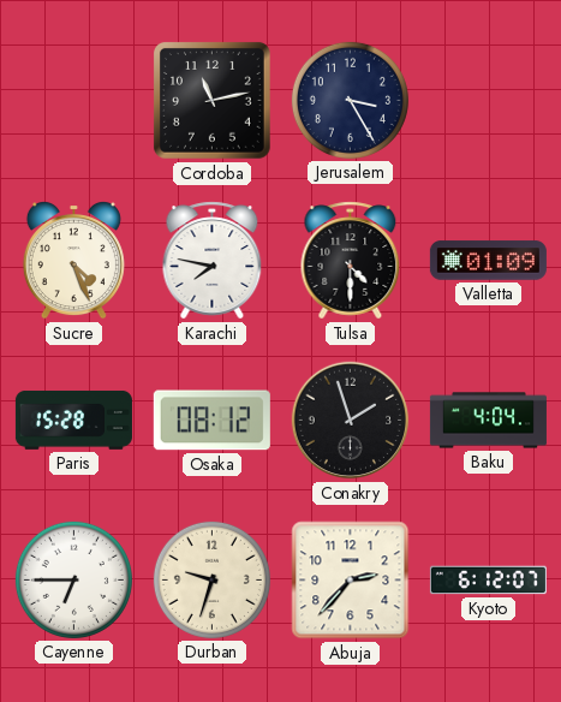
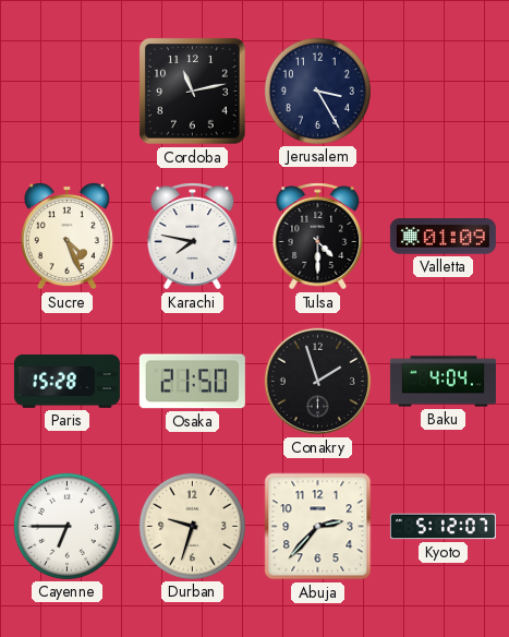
Osaka: 08:12 -> 21:50
Kyoto: 6:12 -> 5:12
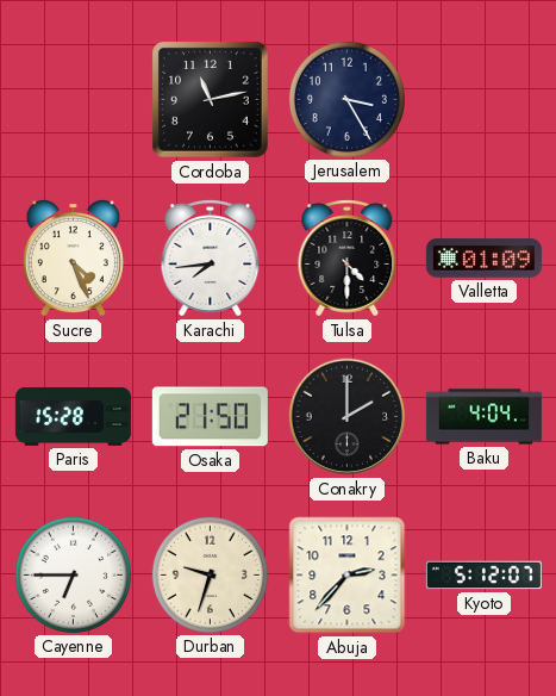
Karachi: 7:47 -> 7:44
Conakry: 1:57 -> 2:00
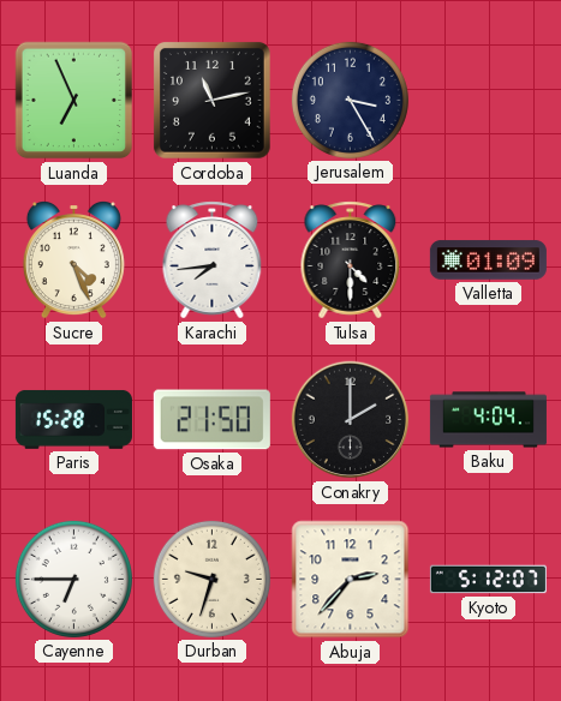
Luanda: none -> 6:56
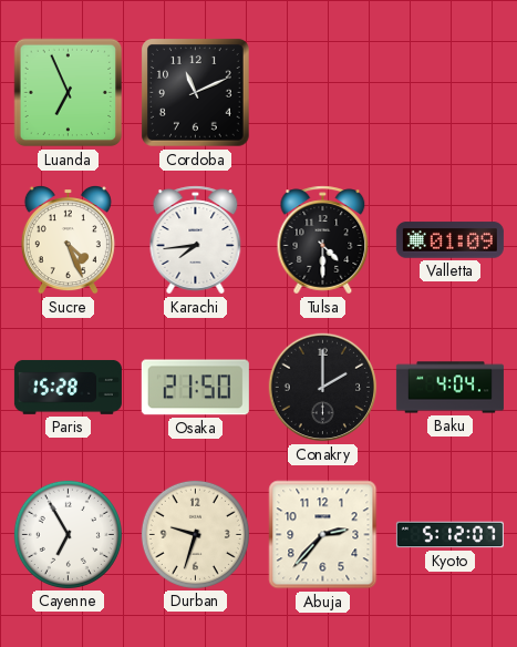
Cordoba: 11:13 -> 11:11
Jerusalem: 3:25 -> none
Cayenne: 6:45 -> 6:55
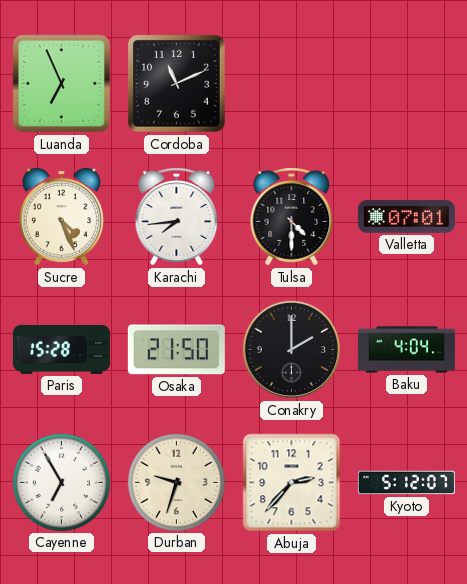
Valletta: 01:09 -> 07:01
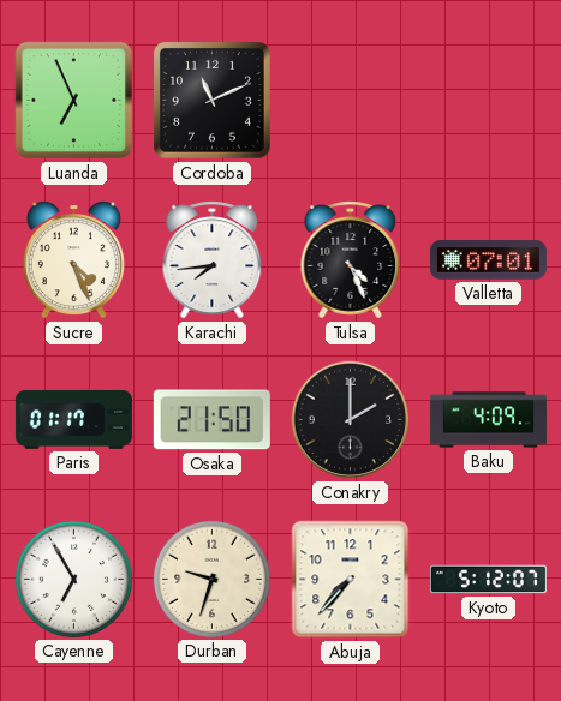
Tulsa: 4:30 -> 4:26
Paris: 15:28 -> 01:17
Baku: 4:04 -> 4:09
Abuja: 2:37 -> 7:37
